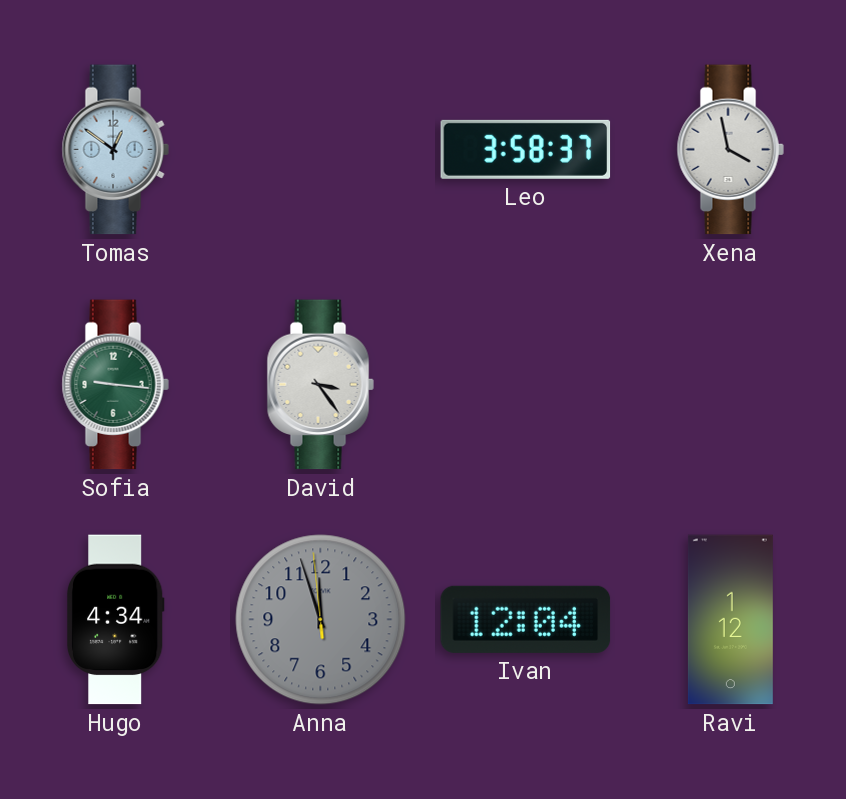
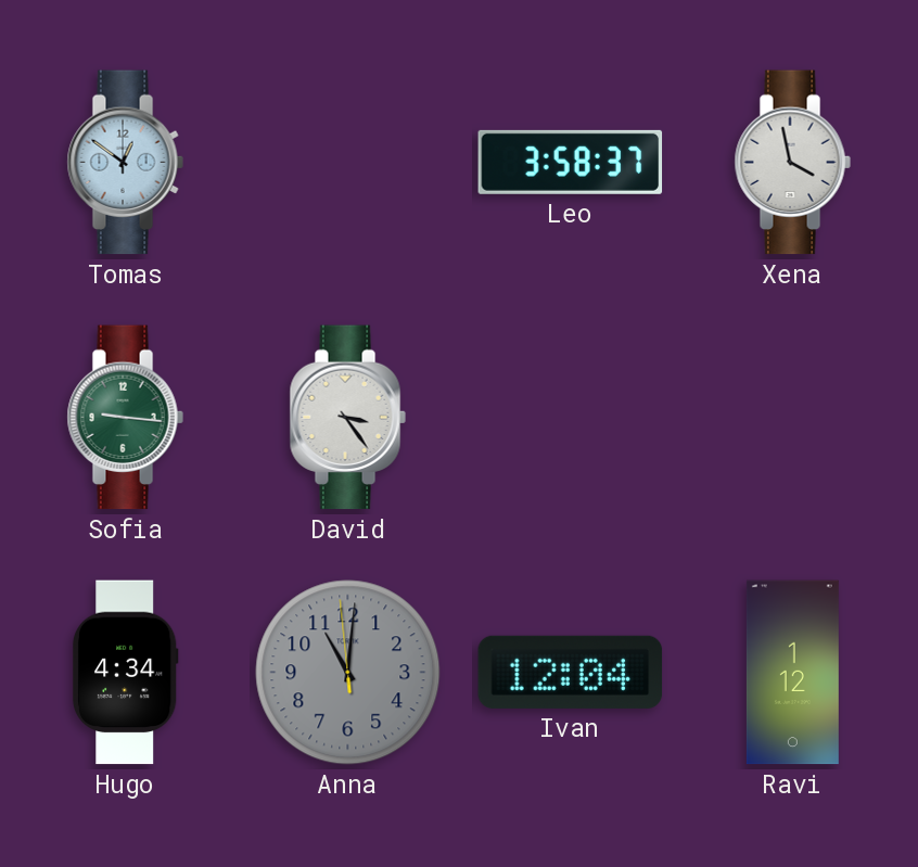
Anna: 11:56 -> 11:00
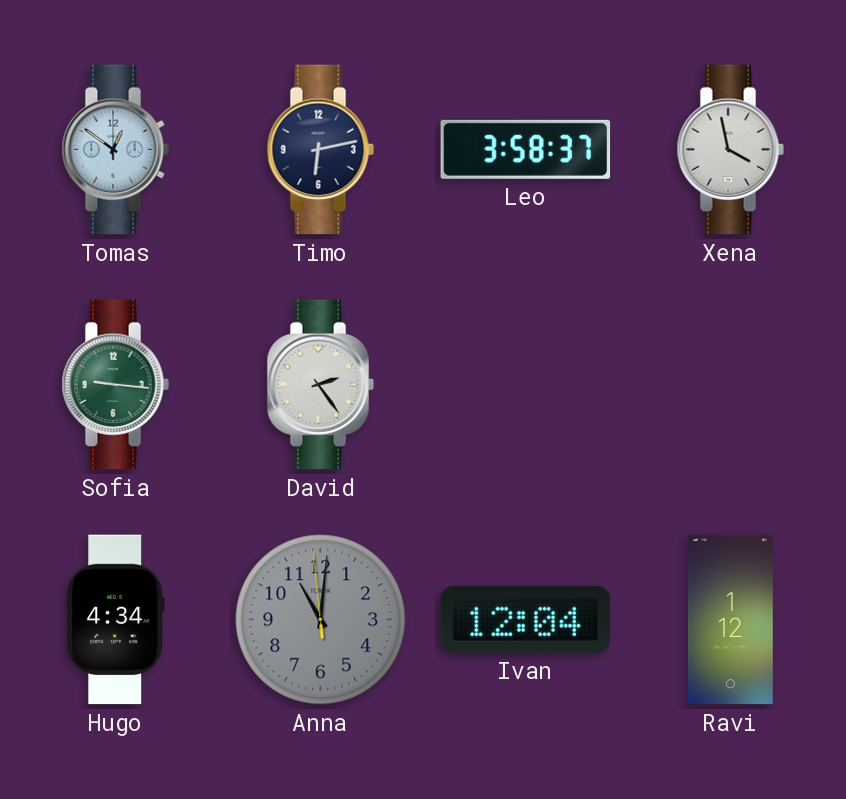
Timo: none -> 6:13
David: 3:24 -> 2:24
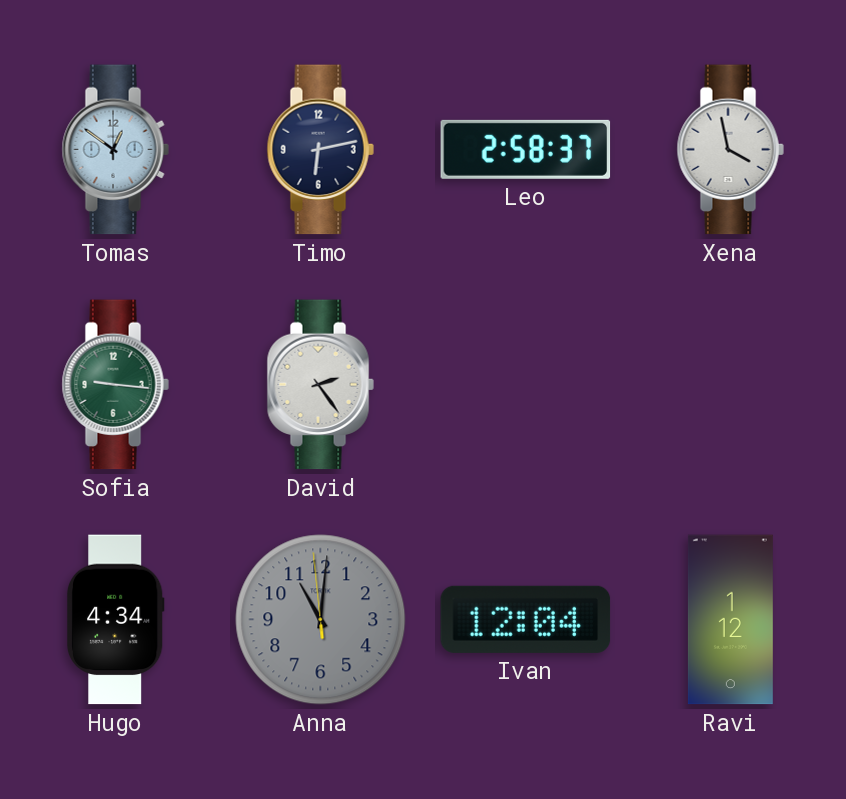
Leo: 3:58 -> 2:58
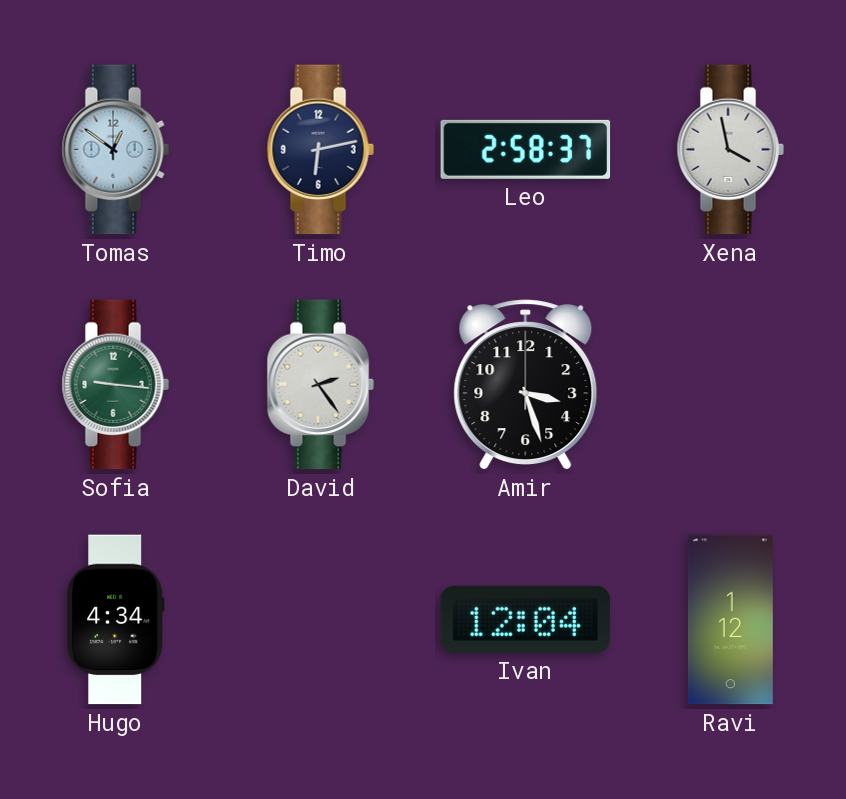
Amir: none -> 3:27
Anna: 11:00 -> none
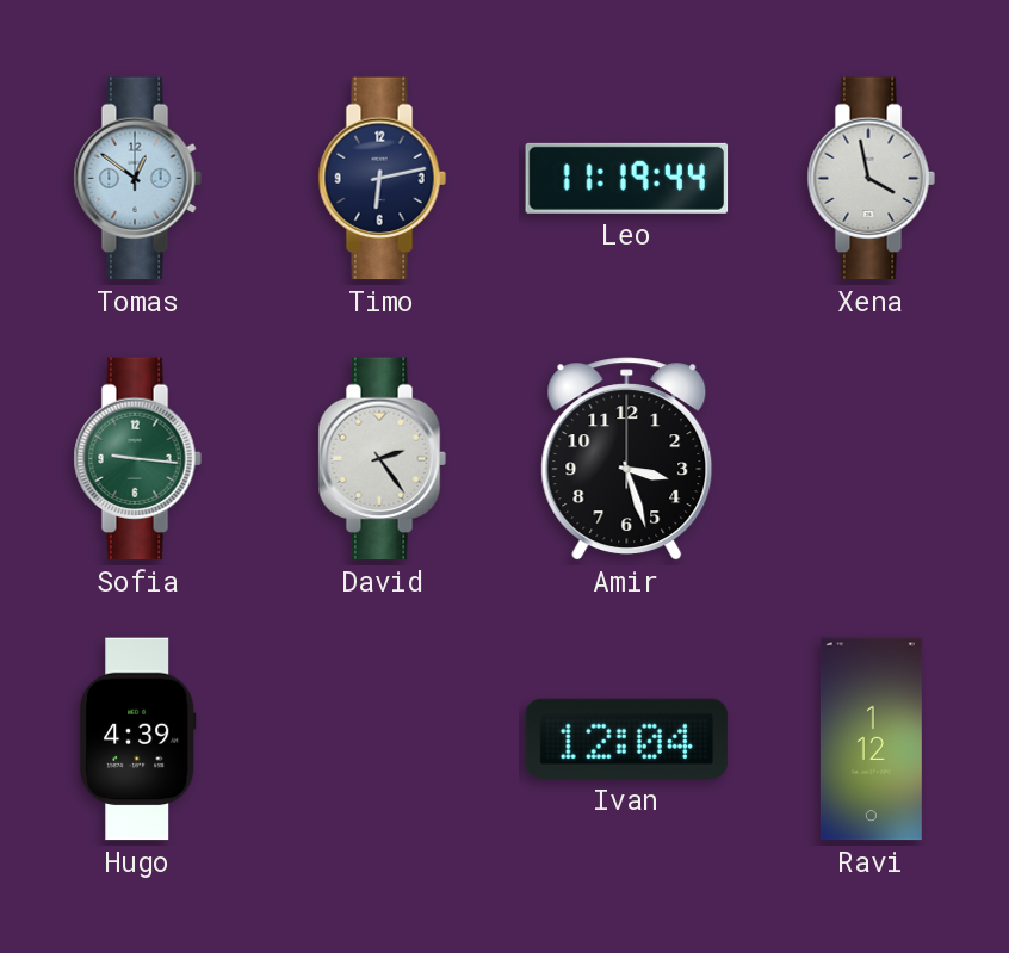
Leo: 2:58 -> 11:19
Hugo: 4:34 -> 4:39
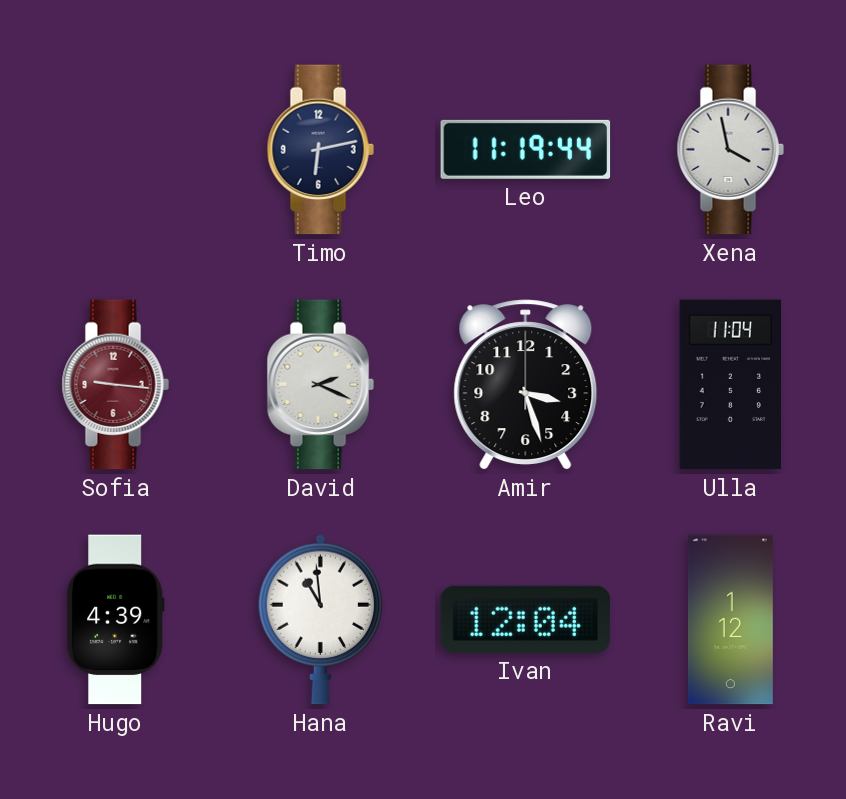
Tomas: 12:51 -> none
Sofia dial: green -> burgundy
David: 2:24 -> 2:19
Ulla: none -> 11:04
Hana: none -> 10:59
